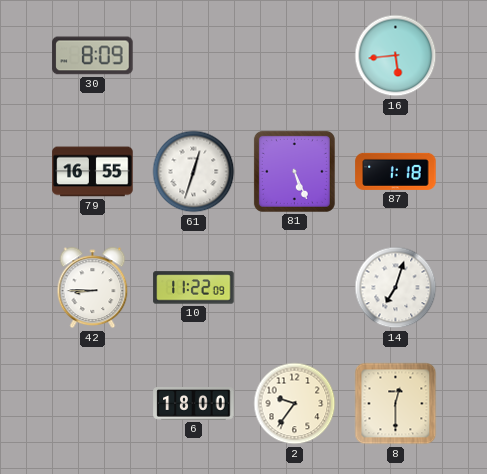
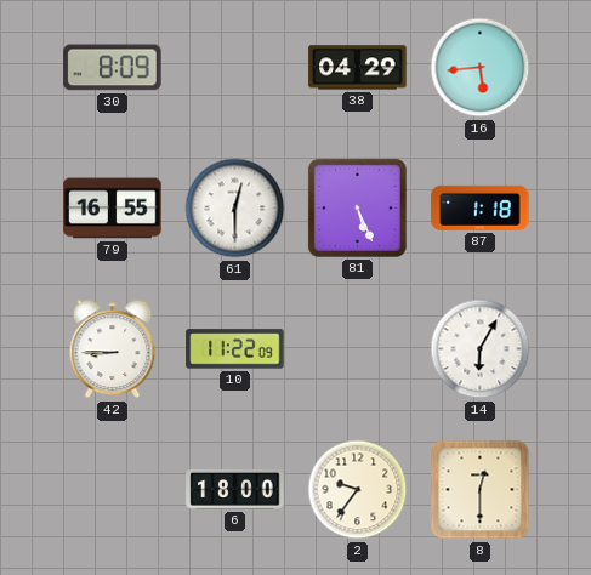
38: none -> 04:29
61: 12:33 -> 12:30
14: 7:03 -> 6:05
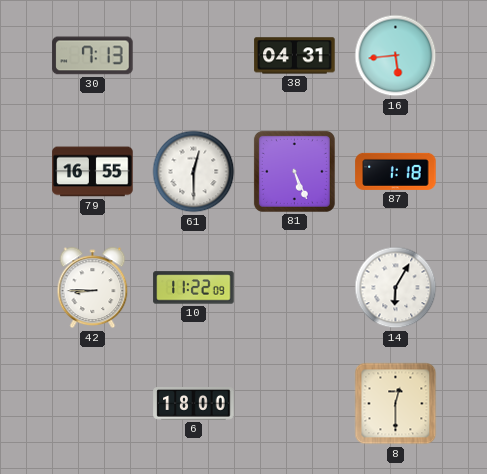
30: 8:09 -> 7:13
38: 04:29 -> 04:31
2: 9:36 -> none
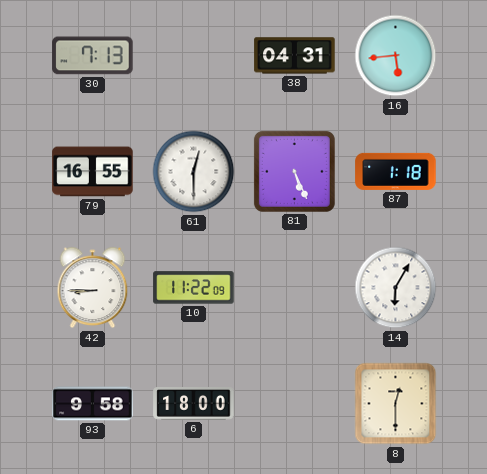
93: none -> 9:58
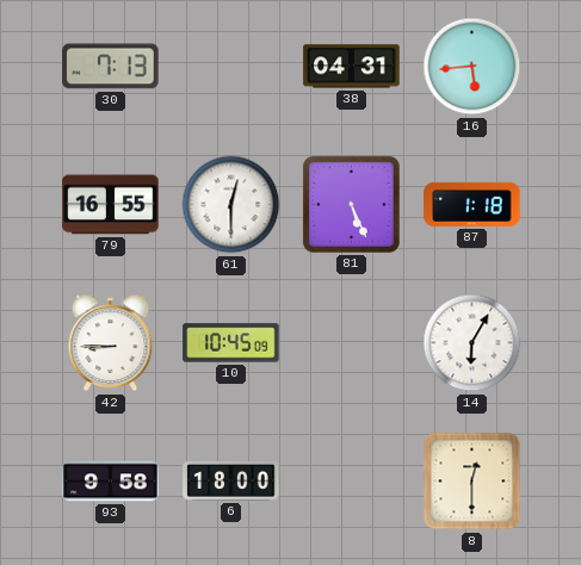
10: 11:22 -> 10:45
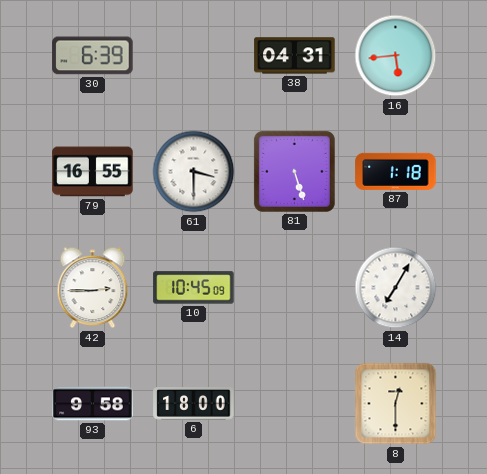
30: 7:13 -> 6:39
61: 12:30 -> 3:30
81: 5:26 -> 5:27
42: 8:45 -> 2:45
14: 6:05 -> 7:05
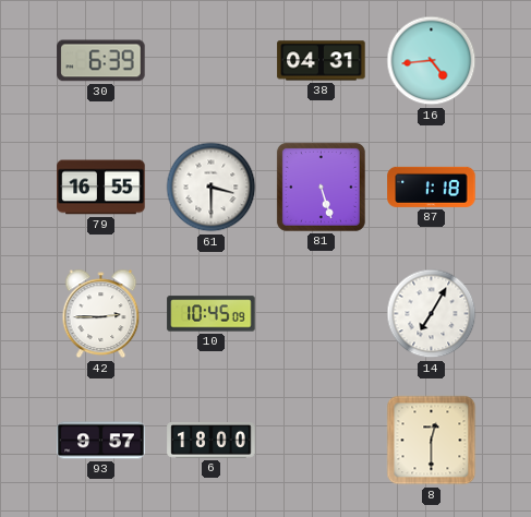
16: 5:44 -> 4:44
93: 9:58 -> 9:57
